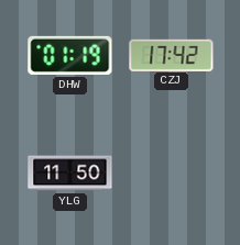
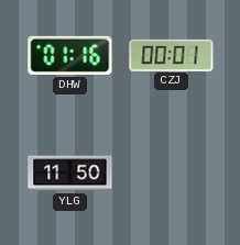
DHW: 01:19 -> 01:16
CZJ: 17:42 -> 00:01
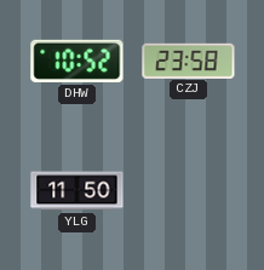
DHW: 01:16 -> 10:52
CZJ: 00:01 -> 23:58
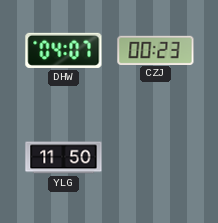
DHW: 10:52 -> 04:07
CZJ: 23:58 -> 00:23
